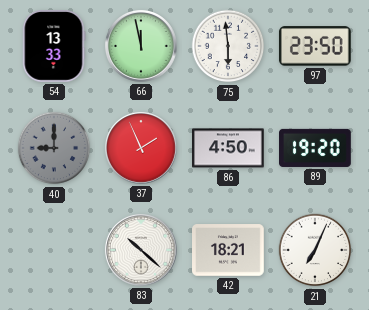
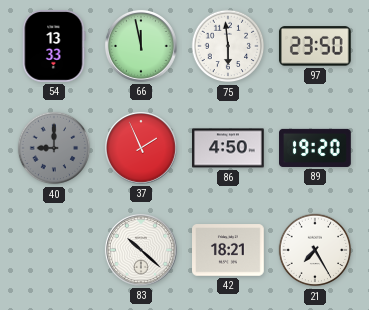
21: 7:04 -> 7:25
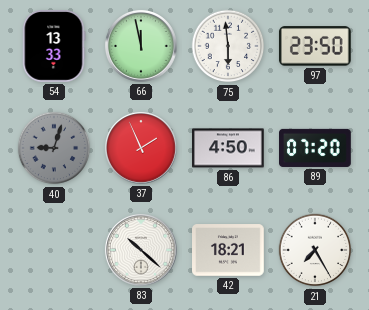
40: 9:00 -> 9:03
89: 19:20 -> 07:20
